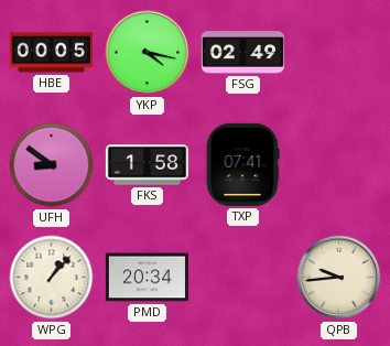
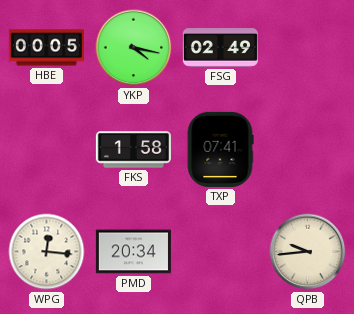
UFH: 8:51 -> none
WPG: 1:07 -> 12:16
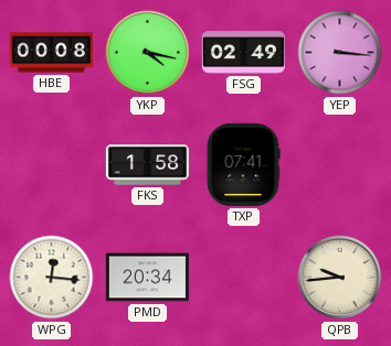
HBE: 00:05 -> 00:08
YEP: none -> 3:16
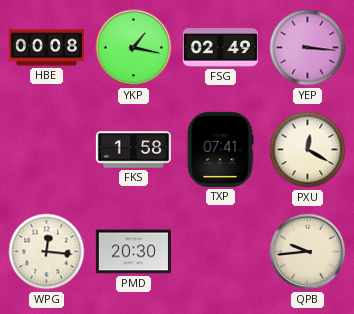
YKP: 4:17 -> 1:17
PXU: none -> 12:20
PMD: 20:34 -> 20:30
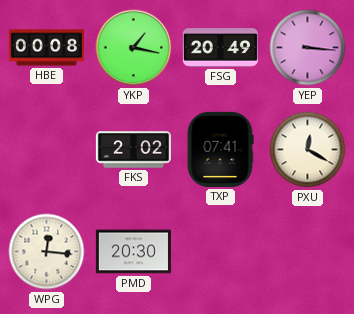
FSG: 02:49 -> 20:49
FKS: 1:58 -> 2:02
QPB: 9:44 -> none
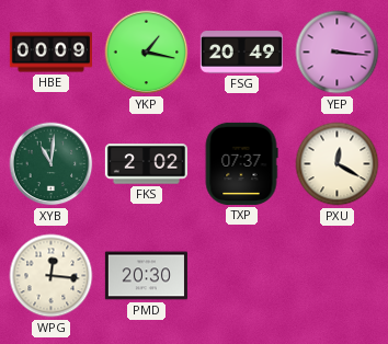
HBE: 00:08 -> 00:09
XYB: none -> 11:01
TXP: 07:41 -> 07:37
